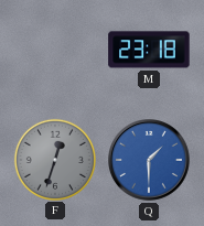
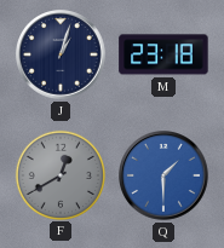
J: none -> 1:03
F: 12:33 -> 12:40
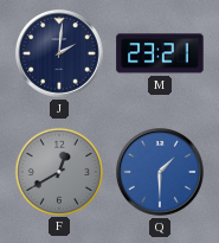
J: 1:03 -> 2:01
M: 23:18 -> 23:21
